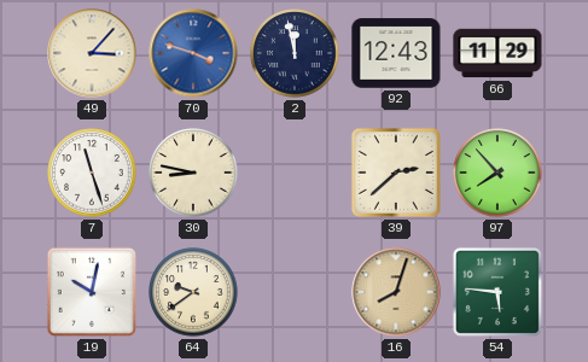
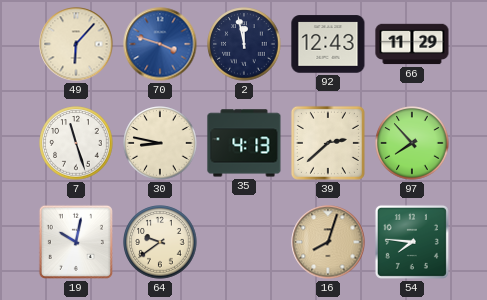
49: 3:07 -> 6:07
35: none -> 4:13
54: 5:46 -> 7:46
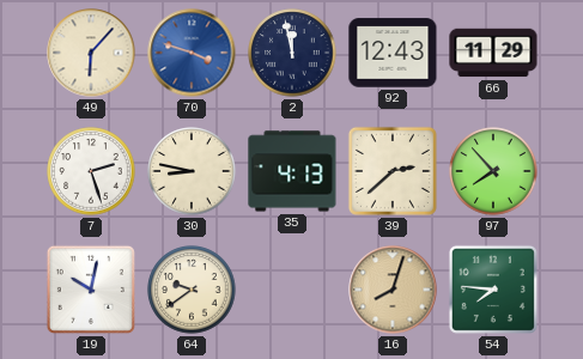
7: 11:27 -> 2:27
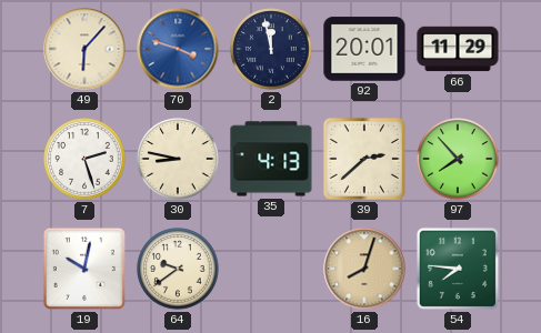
92: 12:43 -> 20:01
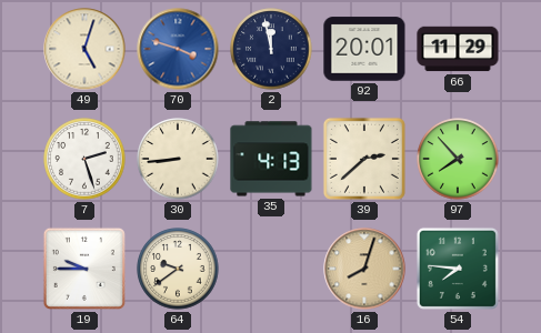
49: 6:07 -> 5:03
30: 8:47 -> 8:44
19: 10:02 -> 9:45
